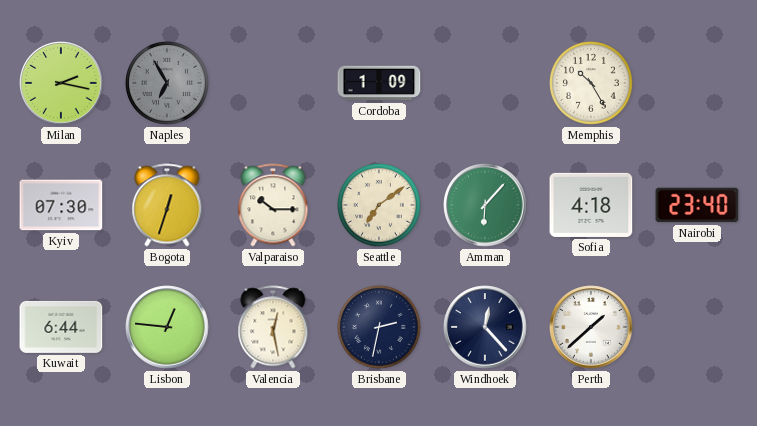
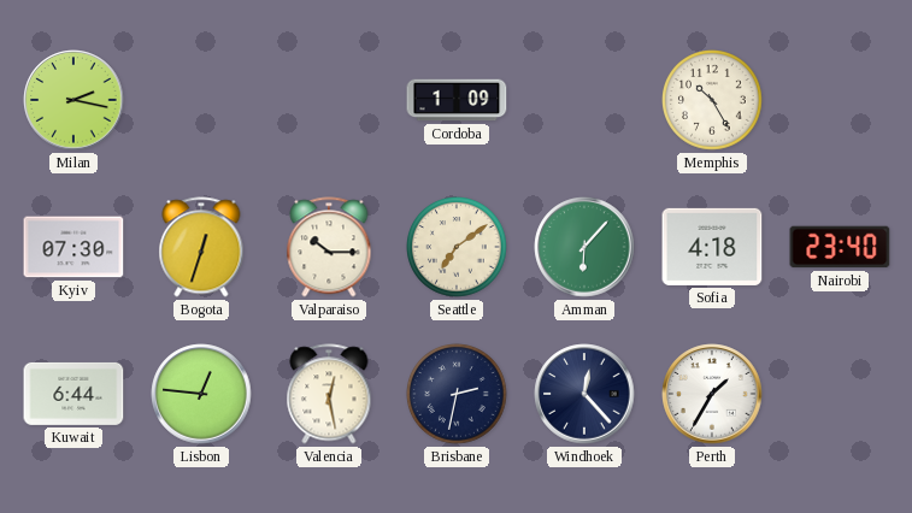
Naples: 6:55 -> none
Perth: 1:38 -> 1:35
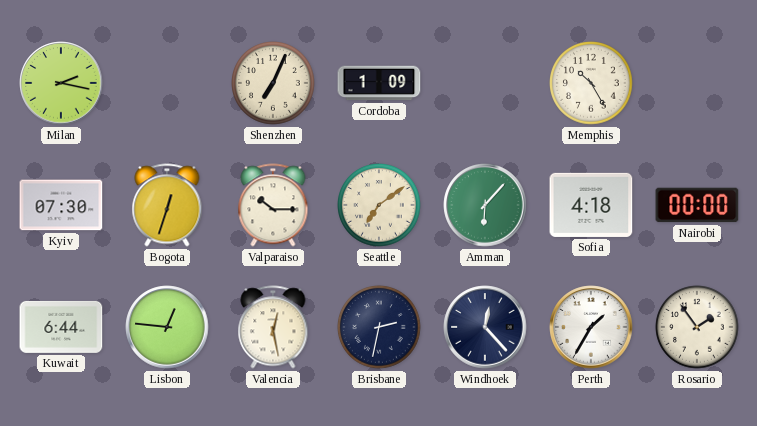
Shenzhen: none -> 7:04
Nairobi: 23:40 -> 00:00
Rosario: none -> 1:54
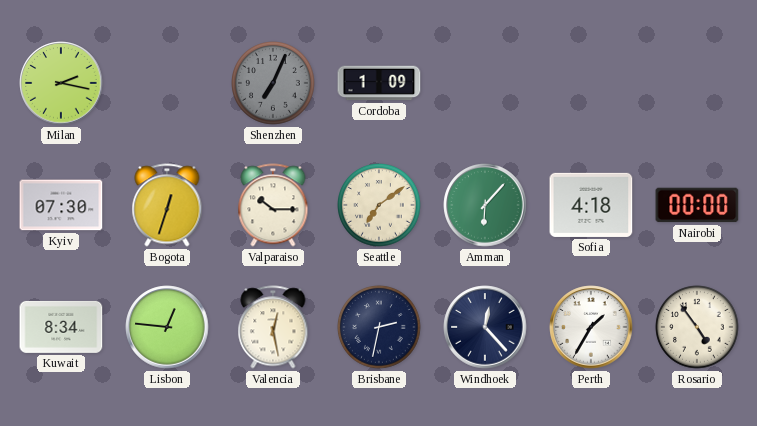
Shenzhen dial: cream -> grey
Memphis: 10:25 -> none
Kuwait: 6:44 -> 8:34
Rosario: 1:54 -> 4:54
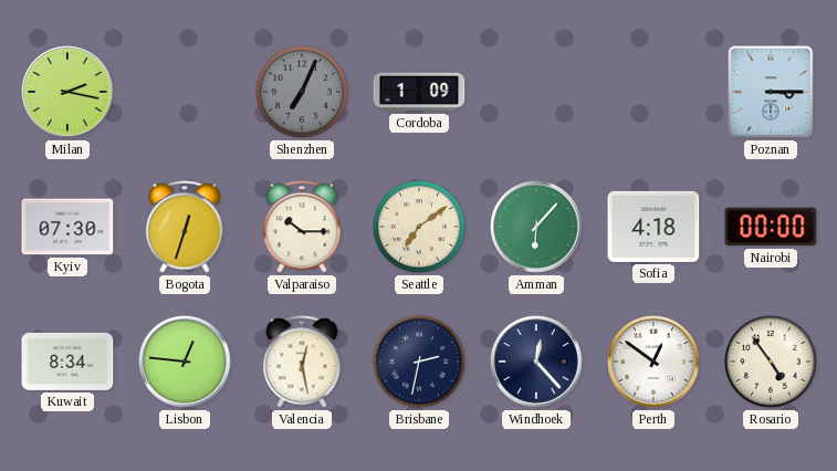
Poznan: none -> 3:15
Perth: 1:35 -> 12:51
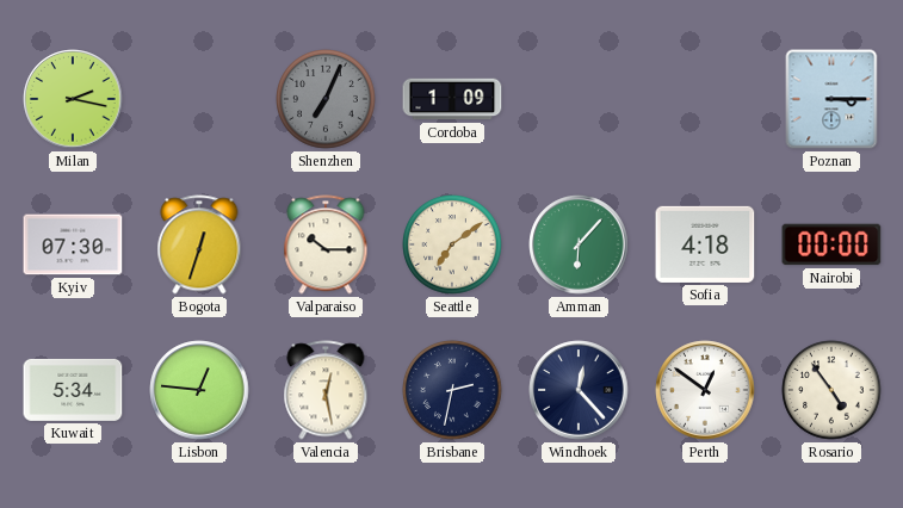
Kuwait: 8:34 -> 5:34
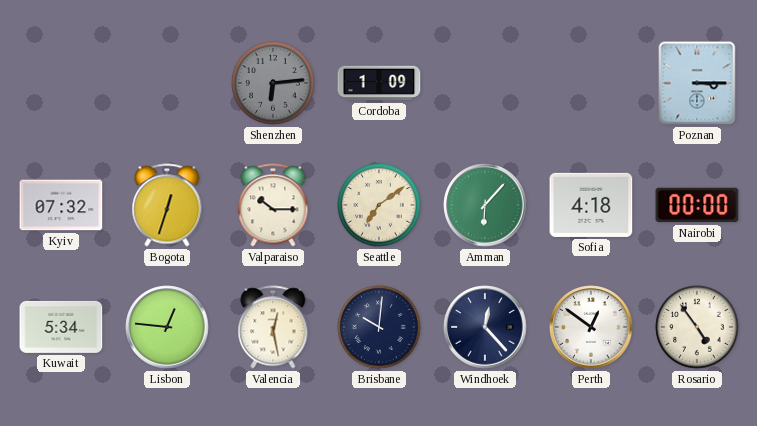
Milan: 2:17 -> none
Shenzhen: 7:04 -> 6:14
Kyiv: 07:30 -> 07:32
Brisbane: 2:32 -> 10:01
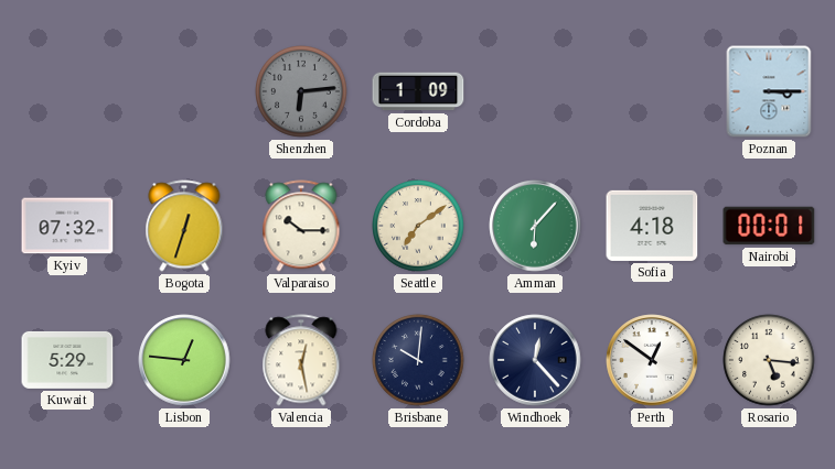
Nairobi: 00:00 -> 00:01
Kuwait: 5:34 -> 5:29
Rosario: 4:54 -> 5:16
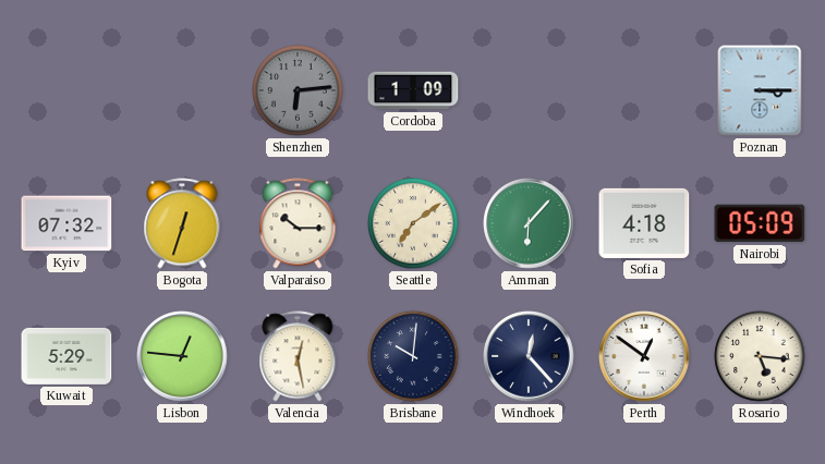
Nairobi: 00:01 -> 05:09
